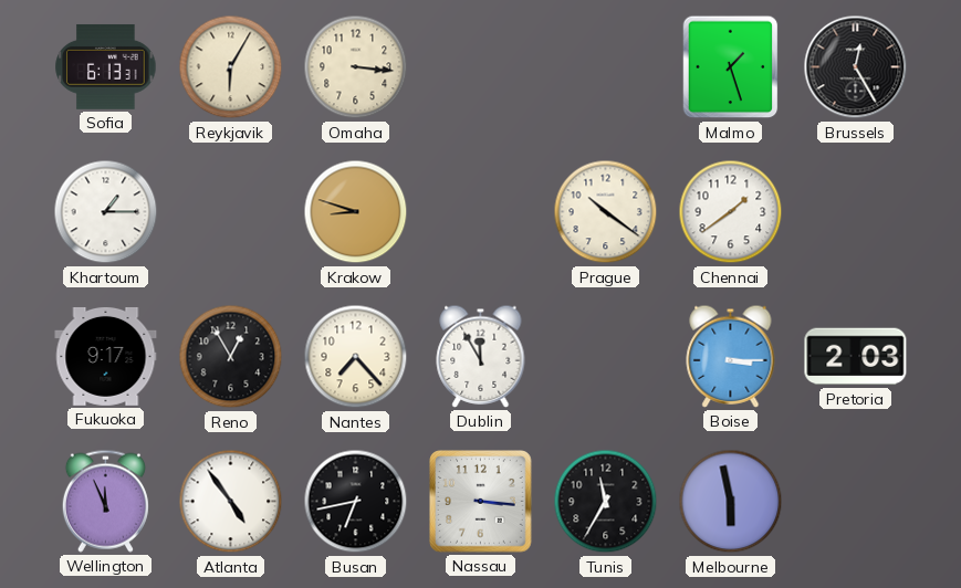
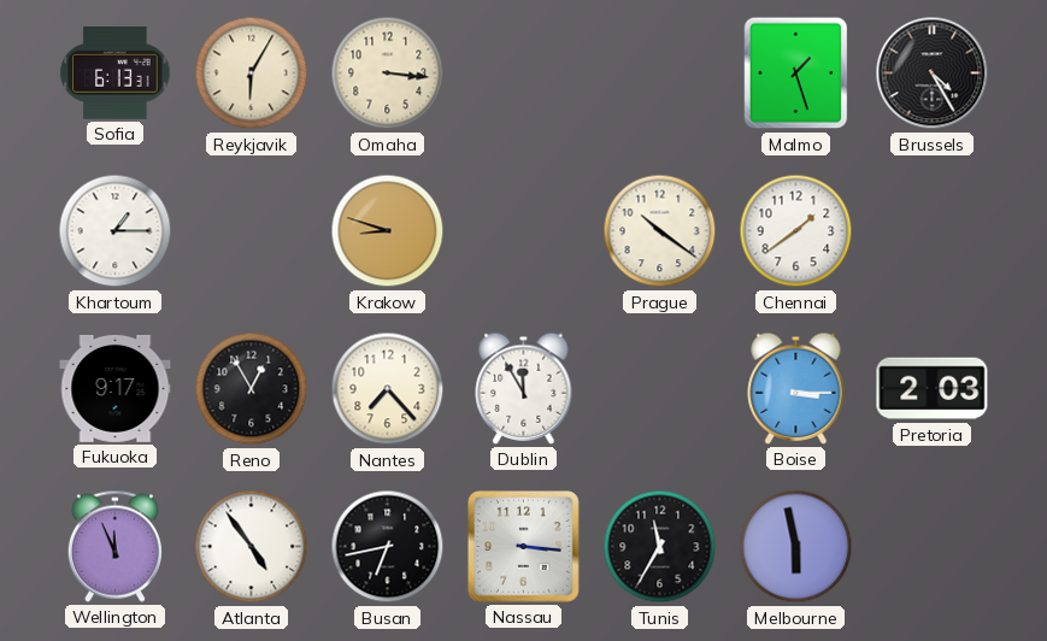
Brussels: 12:25 -> 4:25
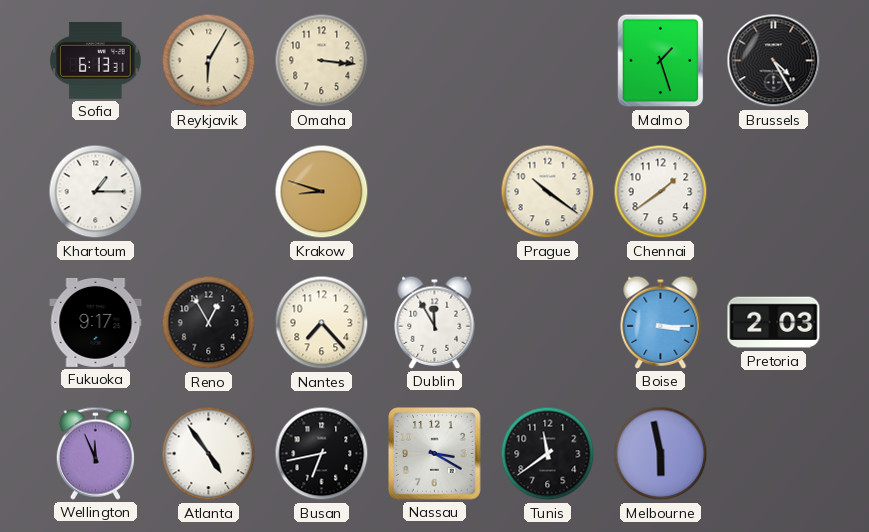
Nassau: 3:16 -> 3:20
Tunis: 11:35 -> 11:39
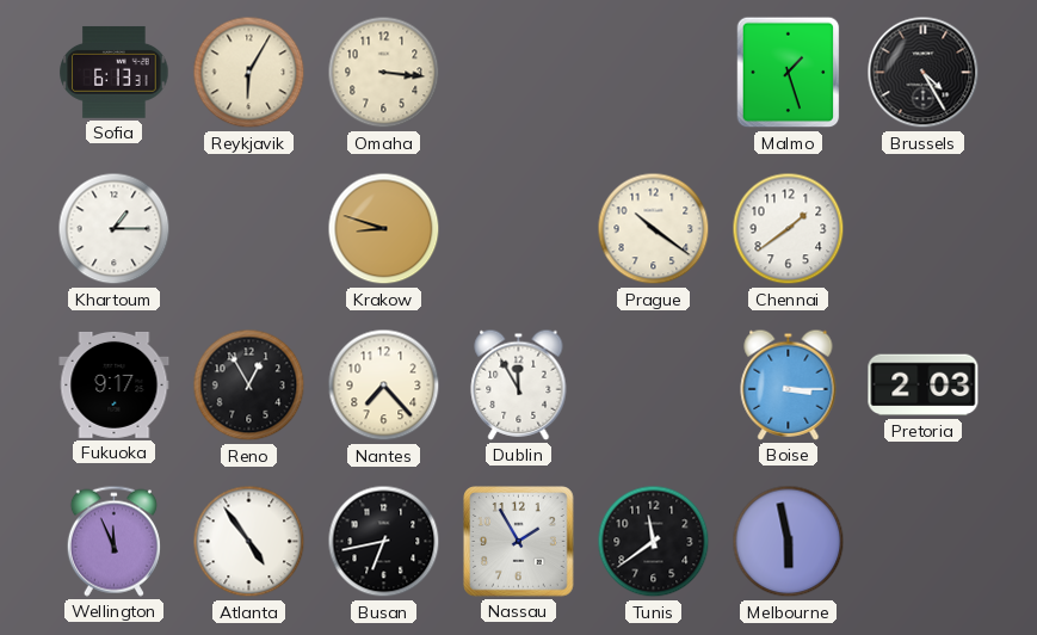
Nassau: 3:20 -> 1:55
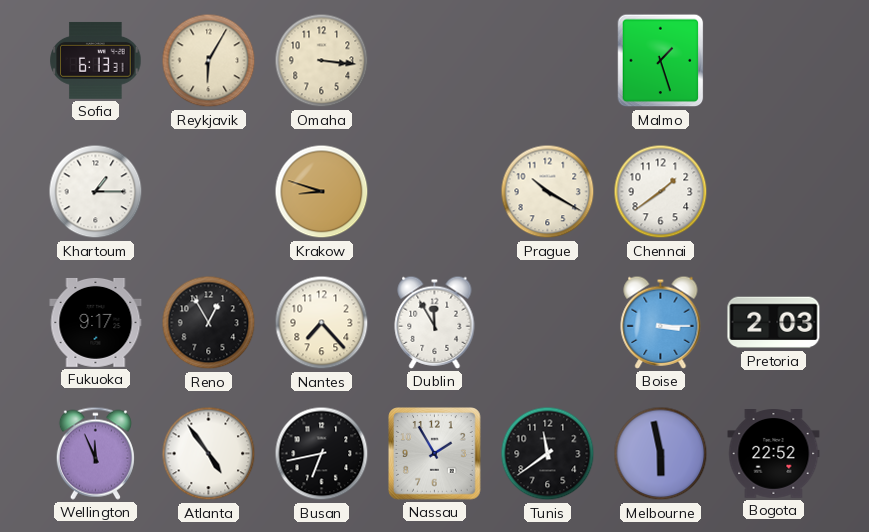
Brussels: 4:25 -> none
Prague: 10:21 -> 10:20
Bogota: none -> 22:52
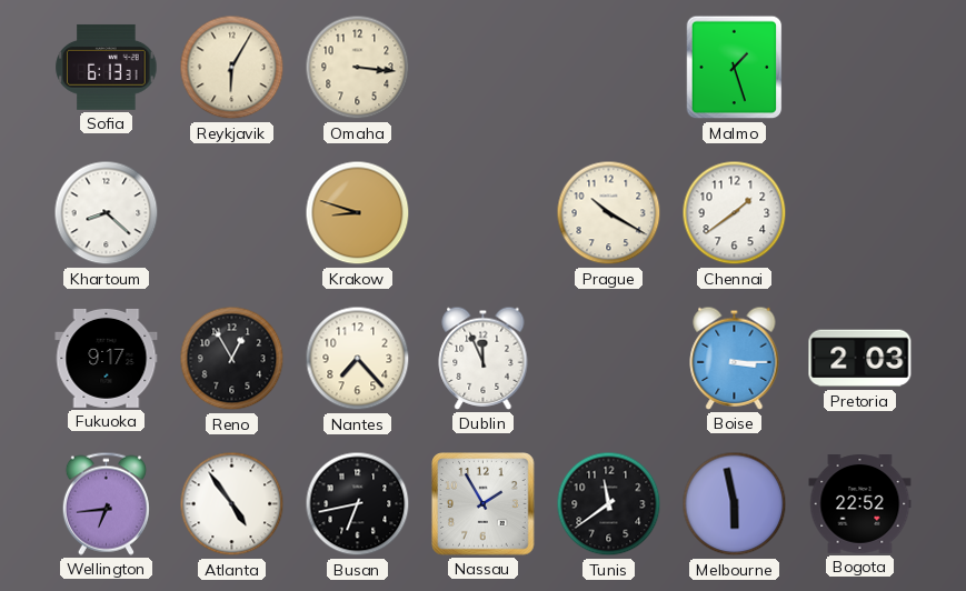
Khartoum: 1:15 -> 8:22
Dublin: 11:55 -> 11:56
Wellington: 11:56 -> 6:44
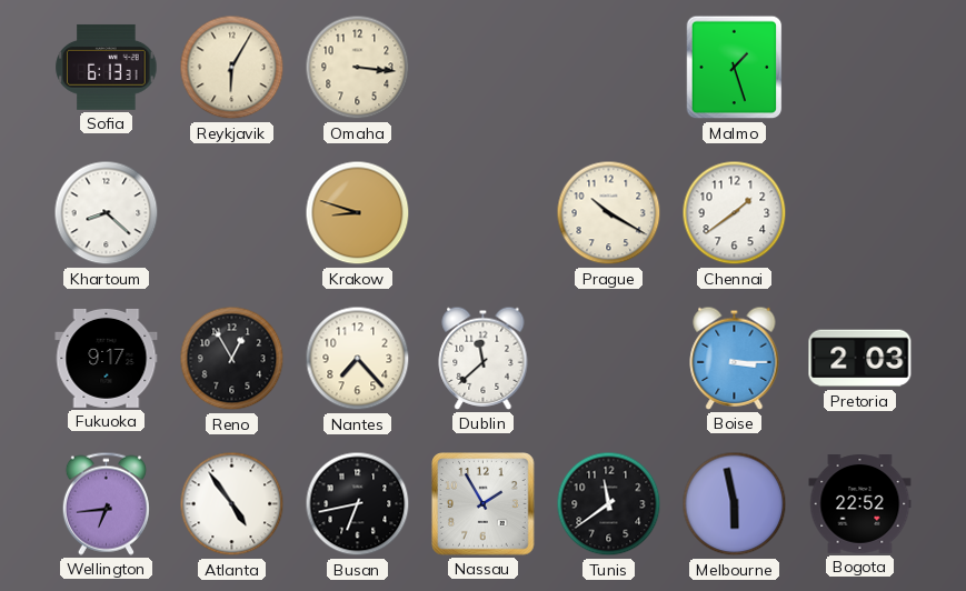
Dublin: 11:56 -> 11:38
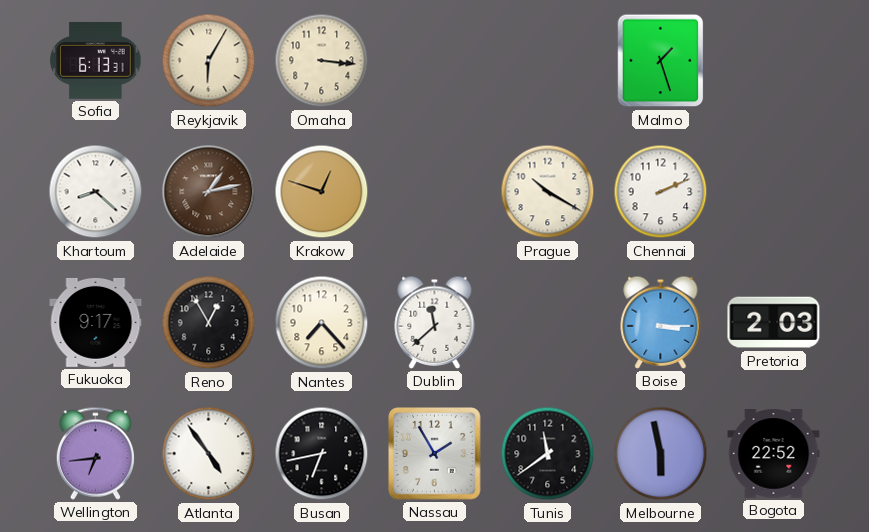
Adelaide: none -> 1:13
Krakow: 8:48 -> 12:48
Chennai: 1:39 -> 2:11
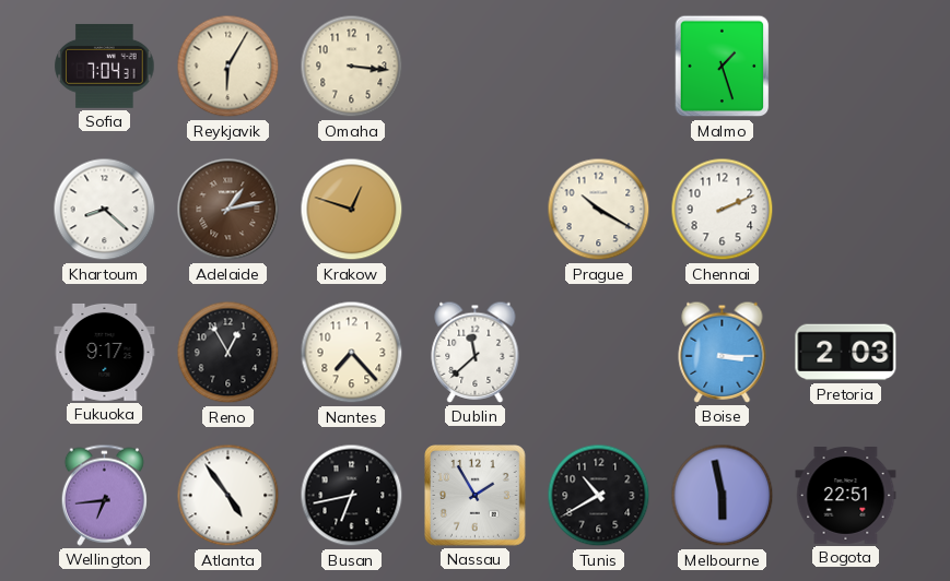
Sofia: 6:13 -> 7:04
Tunis: 11:39 -> 10:40
Bogota: 22:52 -> 22:51
